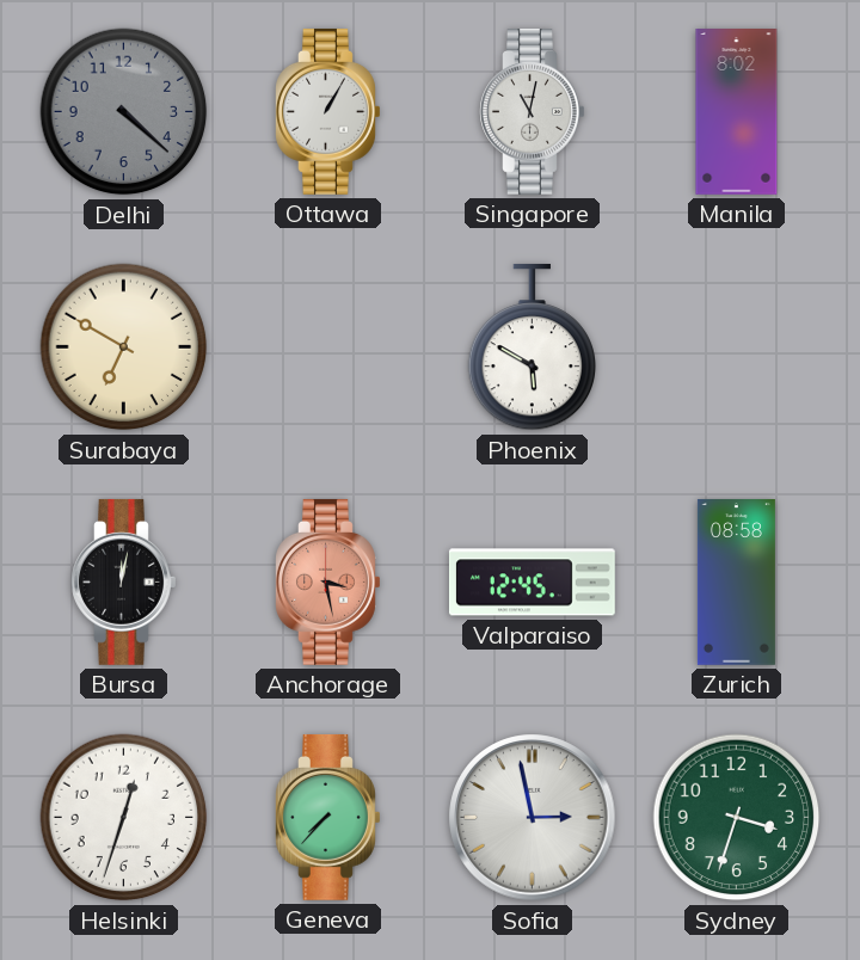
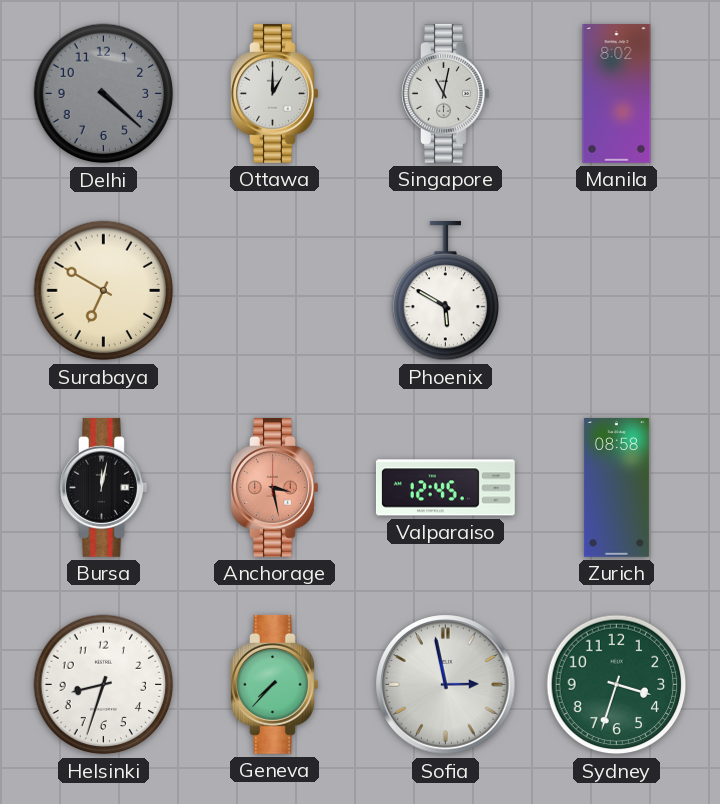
Ottawa: 1:05 -> 1:00
Helsinki: 12:33 -> 8:33
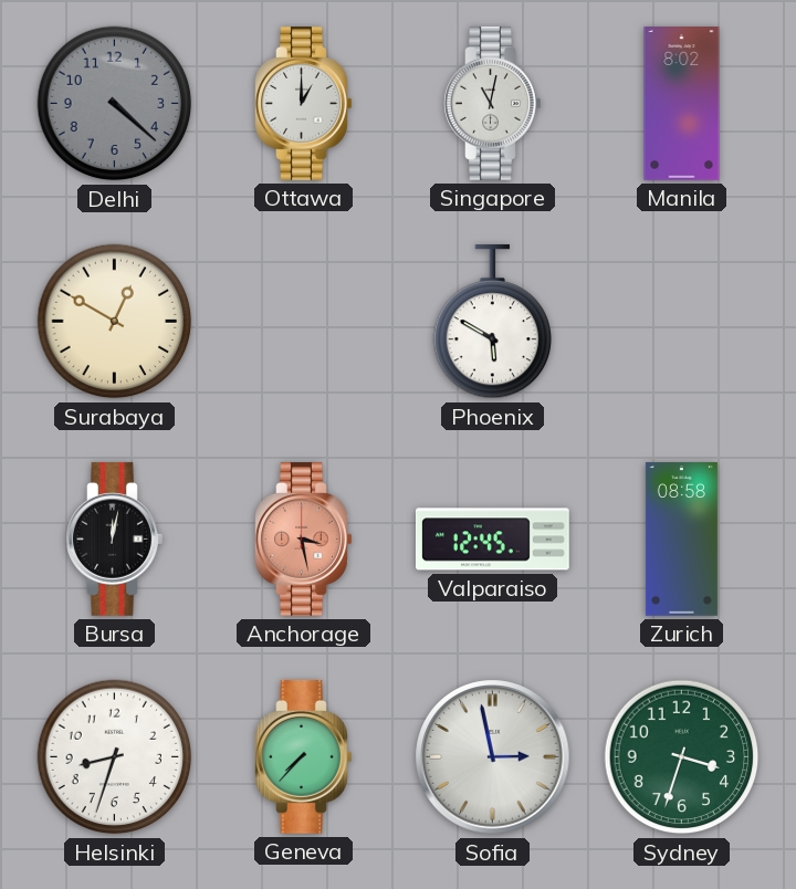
Surabaya: 6:50 -> 12:50
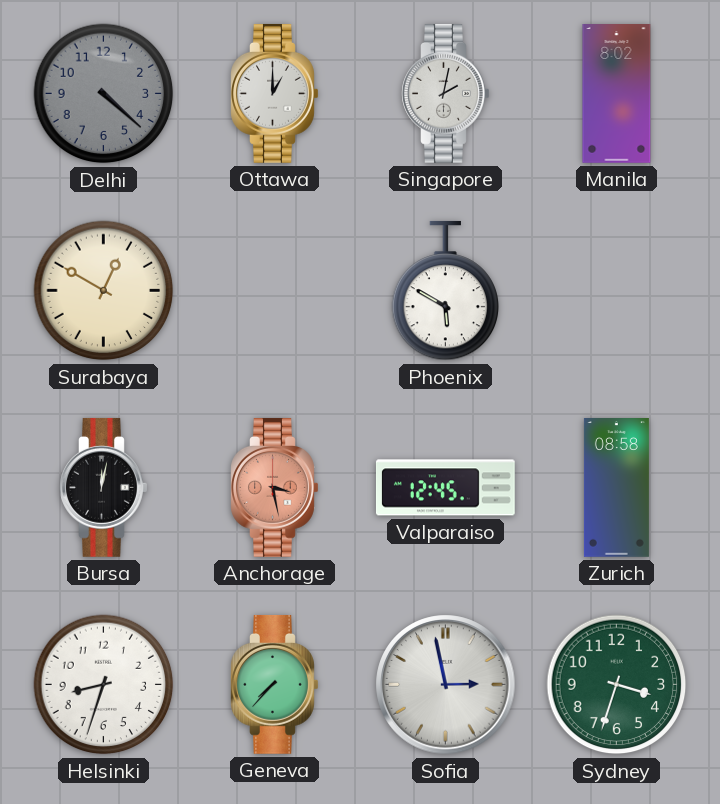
Singapore: 11:02 -> 2:02
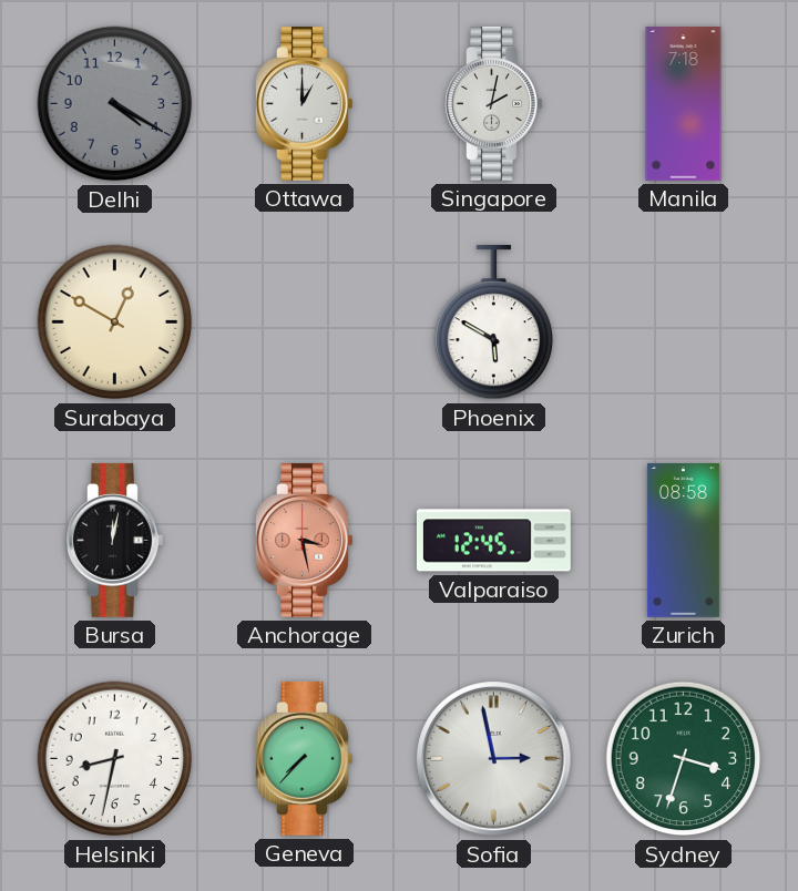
Delhi: 4:22 -> 4:20
Manila: 8:02 -> 7:18
Helsinki: 8:33 -> 8:32
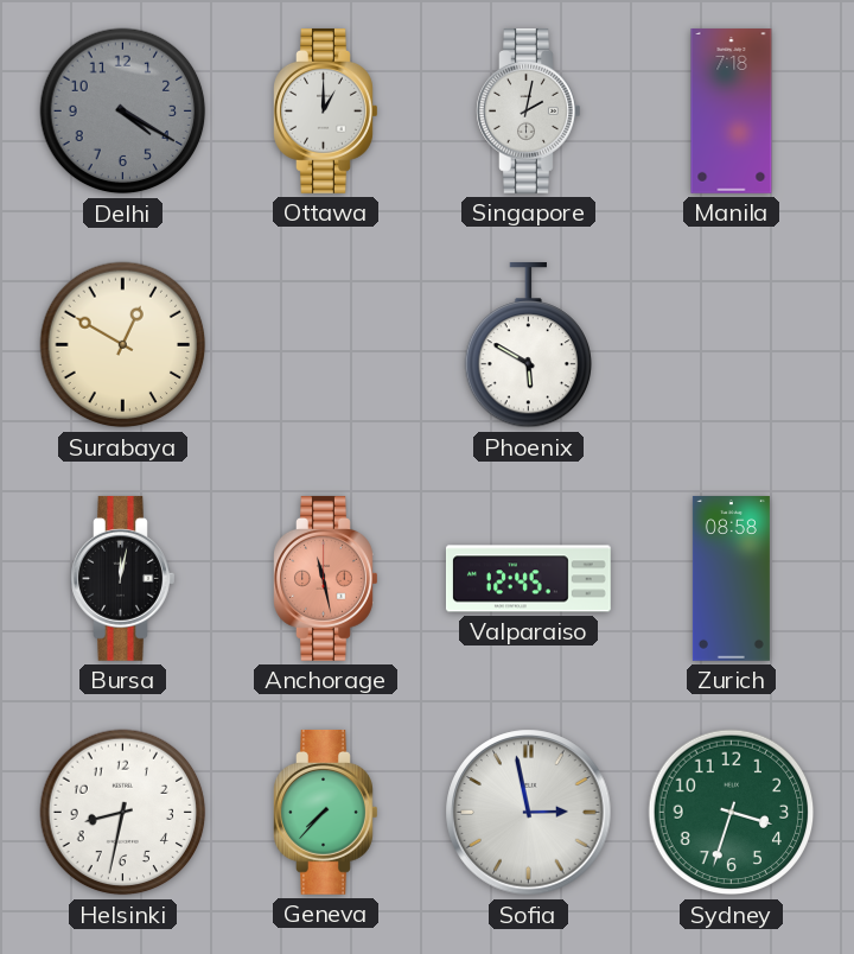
Anchorage: 3:28 -> 11:28
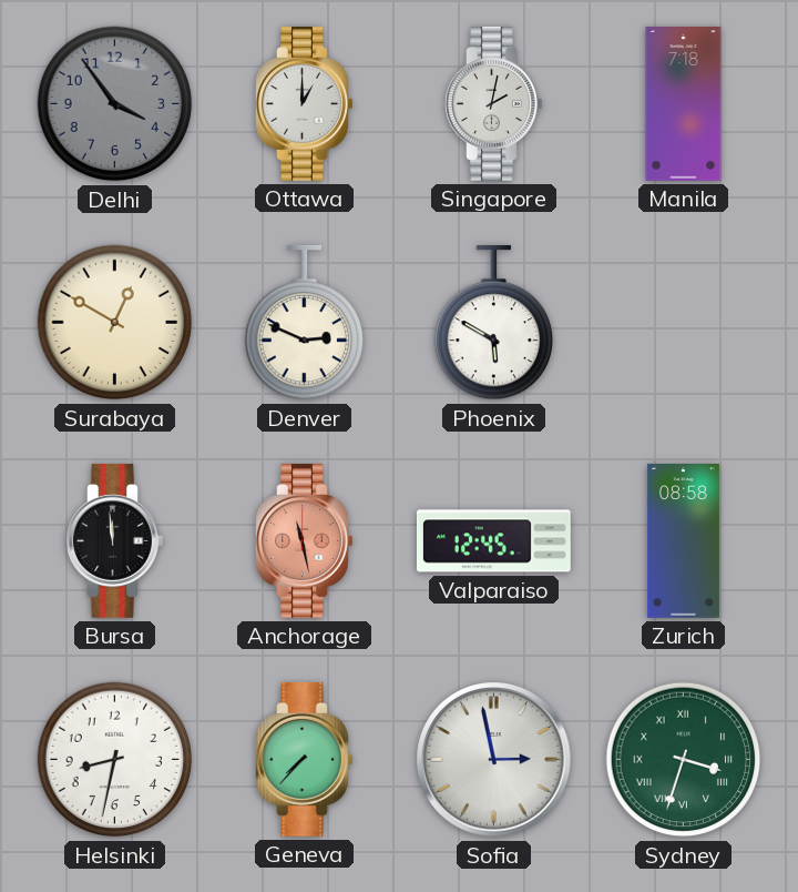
Delhi: 4:20 -> 3:54
Denver: none -> 2:49
Bursa: 12:02 -> 11:59
Sydney numerals: Arabic -> Roman
